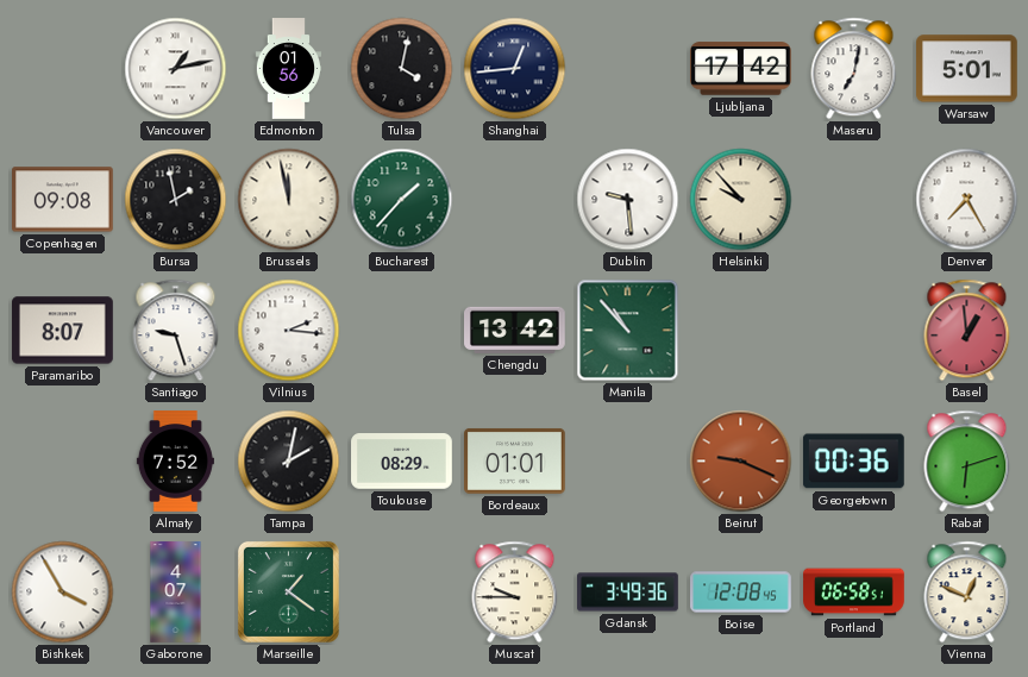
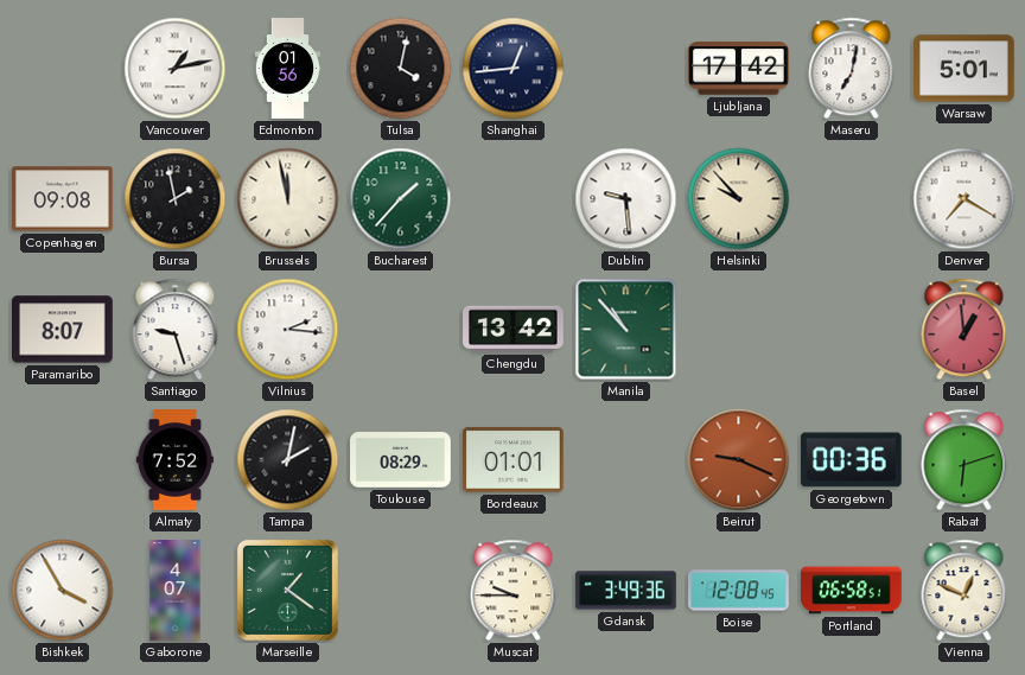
Denver: 7:25 -> 7:20
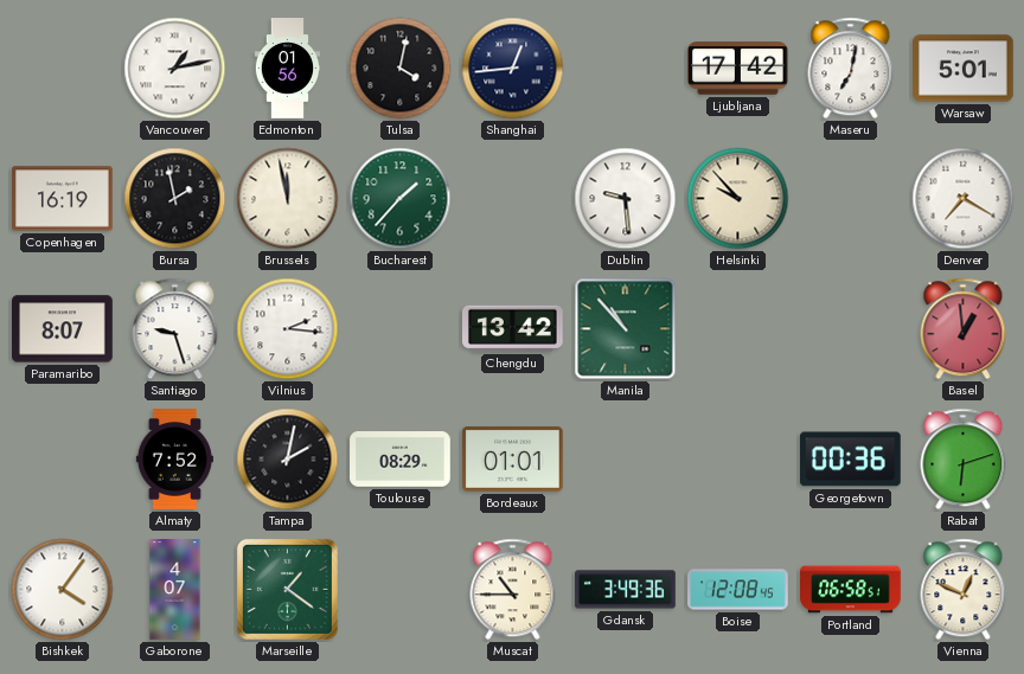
Copenhagen: 09:08 -> 16:19
Beirut: 9:19 -> none
Bishkek: 3:55 -> 4:06
Muscat: 9:45 -> 10:45
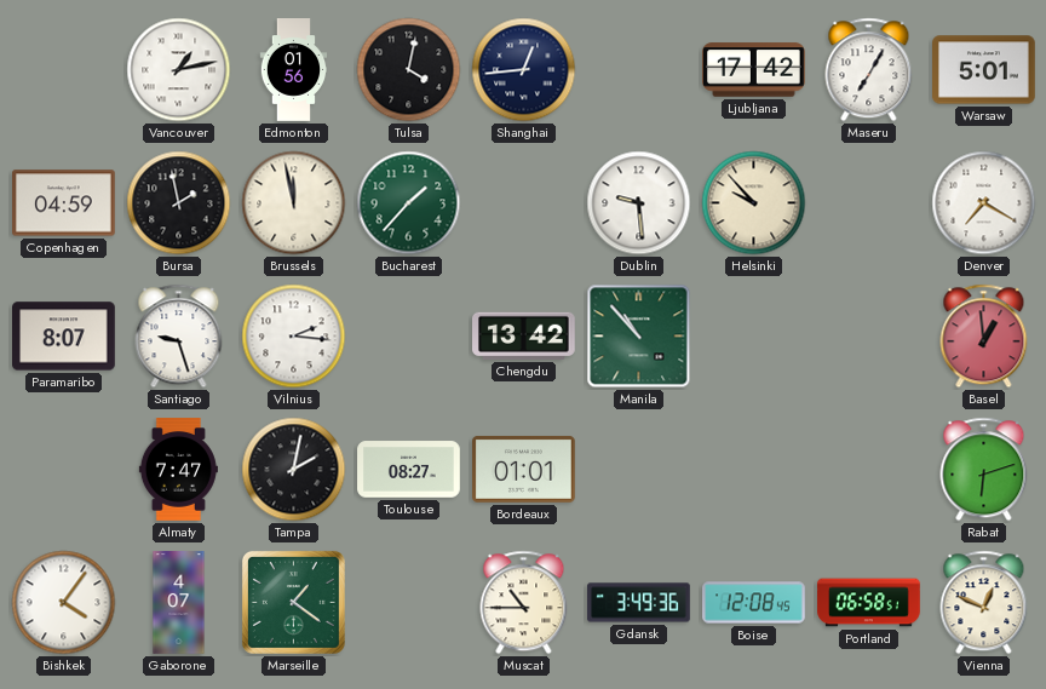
Maseru: 7:02 -> 7:05
Copenhagen: 16:19 -> 04:59
Almaty: 7:52 -> 7:47
Toulouse: 08:29 -> 08:27
Georgetown: 00:36 -> none
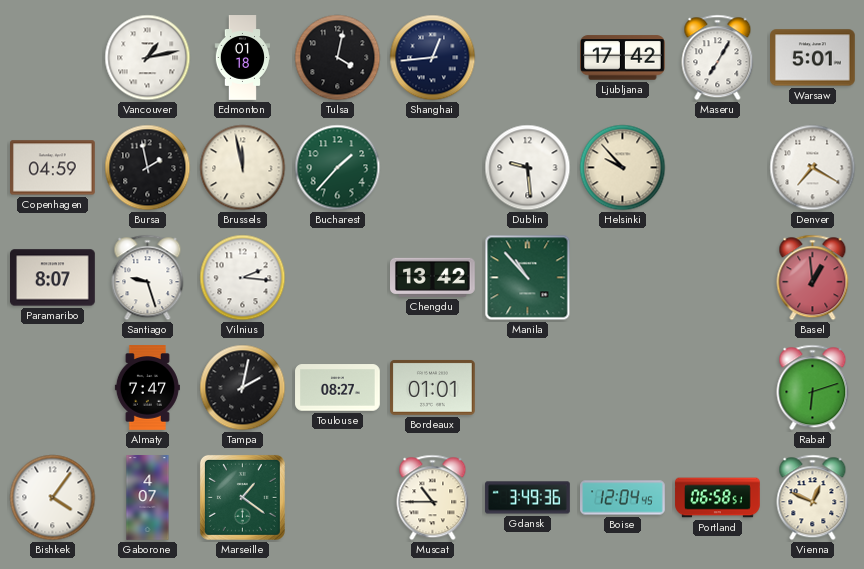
Edmonton: 01:56 -> 01:18
Boise: 12:08 -> 12:04
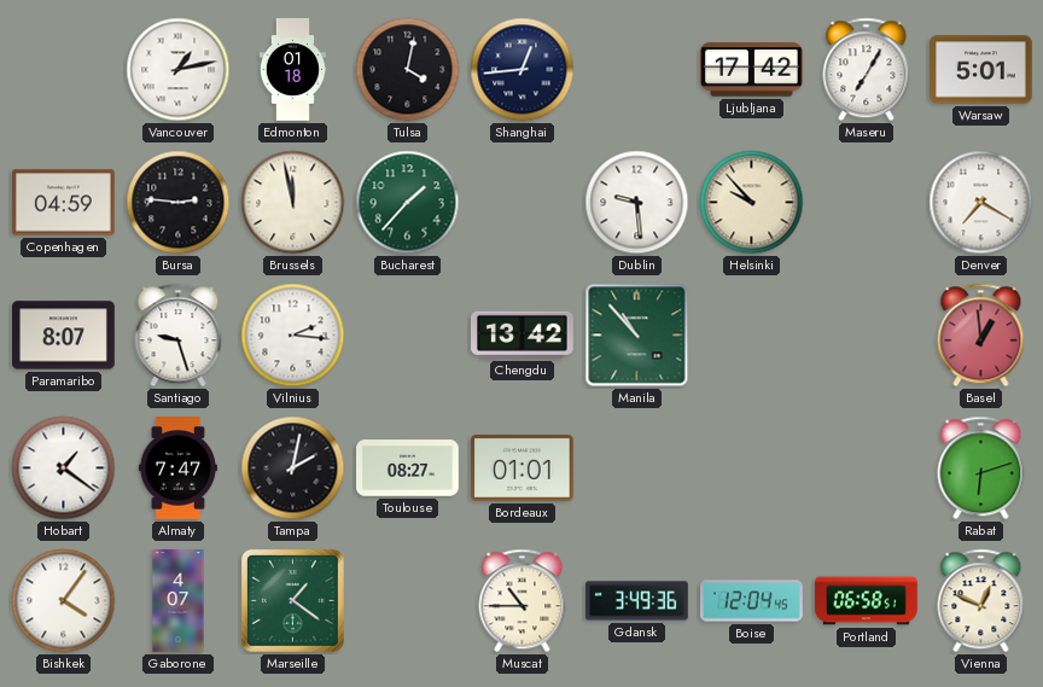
Bursa: 1:58 -> 2:46
Hobart: none -> 1:21
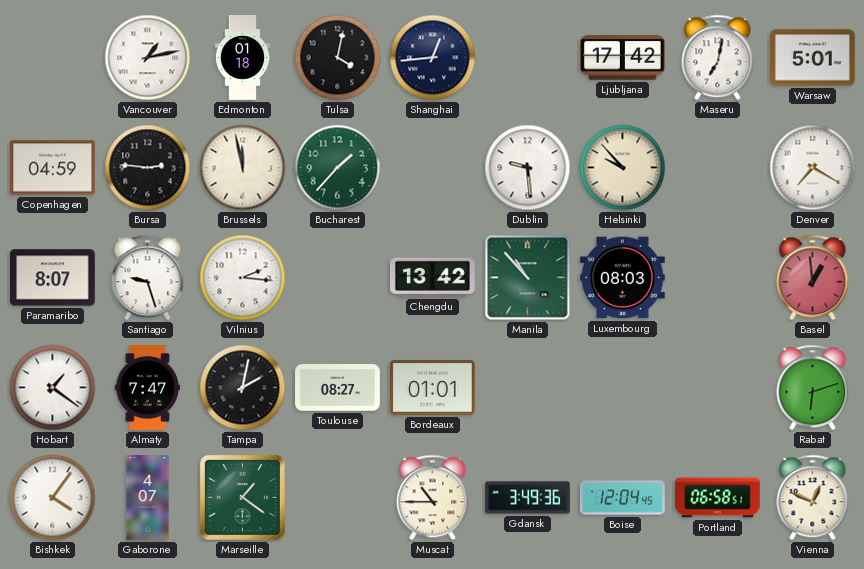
Maseru: 7:05 -> 7:02
Luxembourg: none -> 08:03
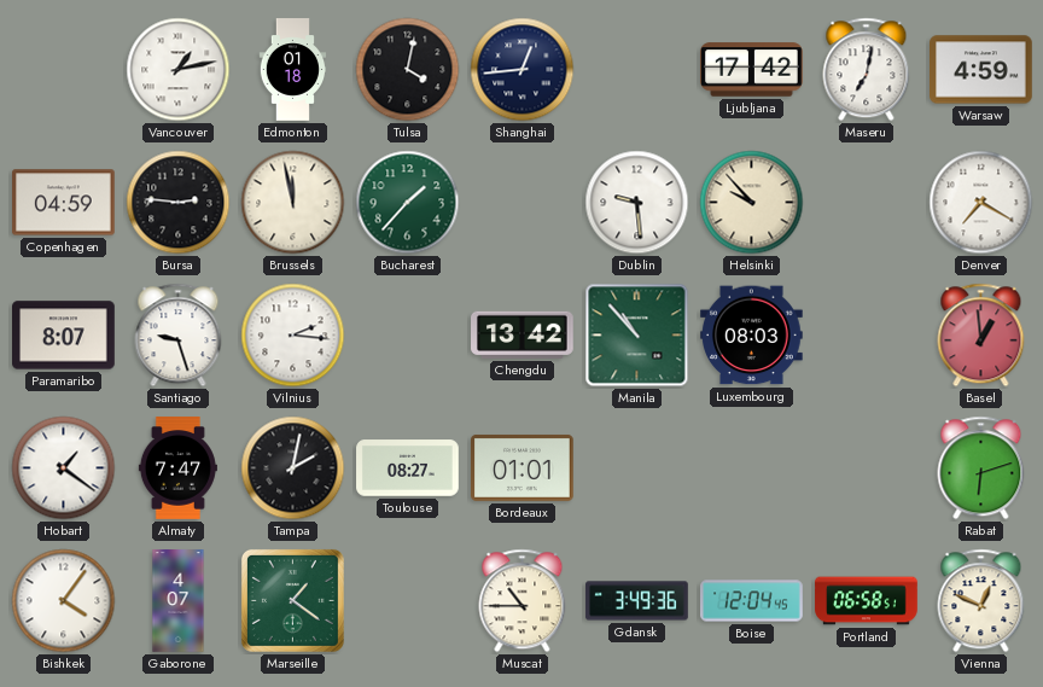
Warsaw: 5:01 -> 4:59
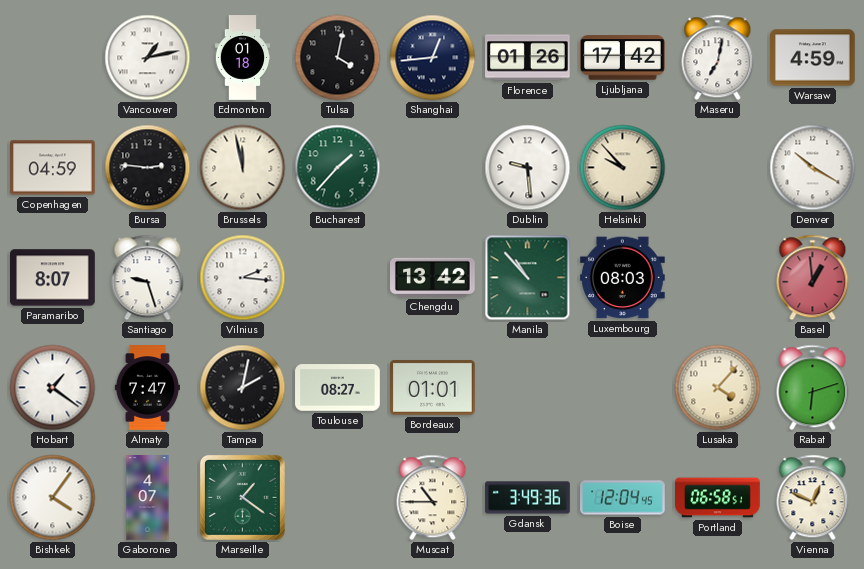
Florence: none -> 01:26
Denver: 7:20 -> 10:20
Lusaka: none -> 4:07
